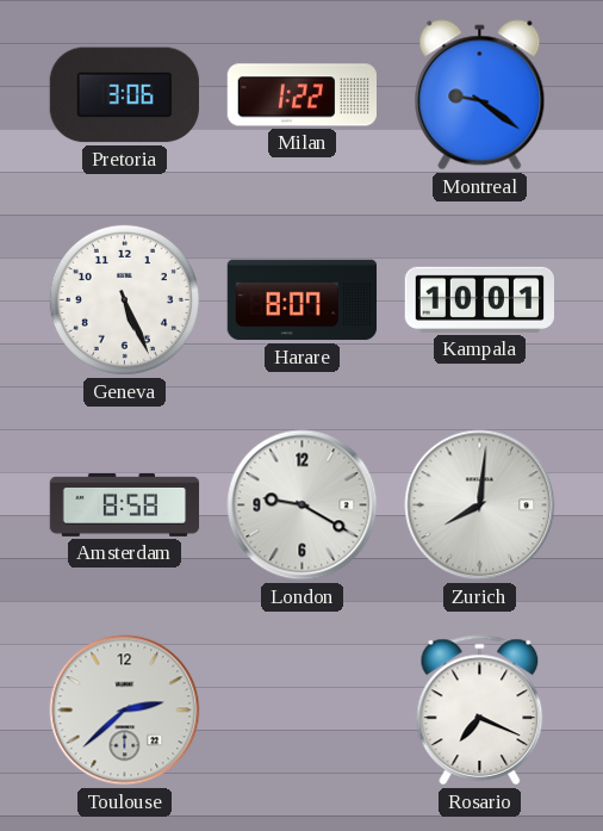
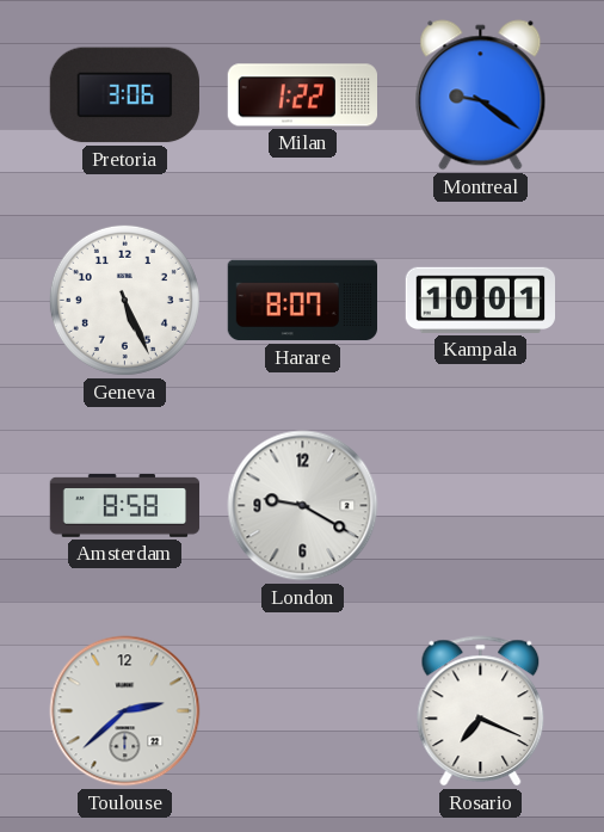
Zurich: 8:01 -> none
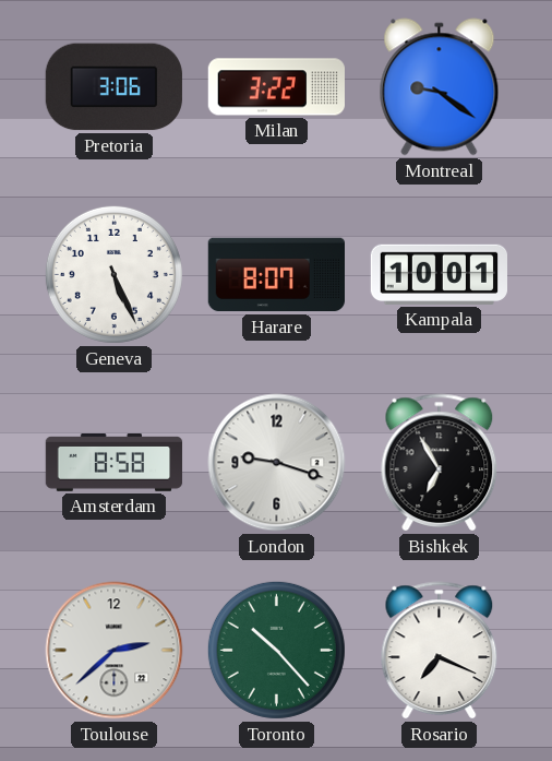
Milan: 1:22 -> 3:22
London: 9:20 -> 9:18
Bishkek: none -> 6:55
Toronto: none -> 10:23
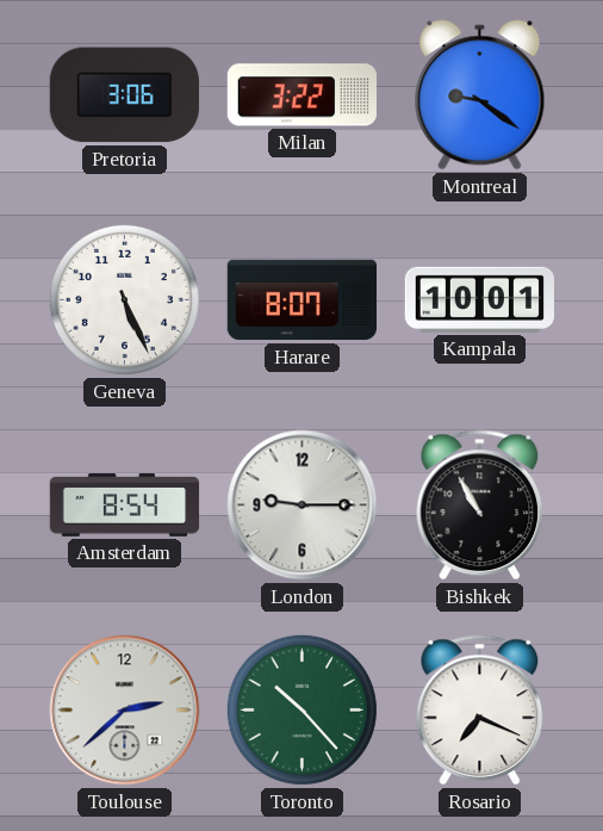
Amsterdam: 8:58 -> 8:54
London: 9:18 -> 9:15
Bishkek: 6:55 -> 10:55
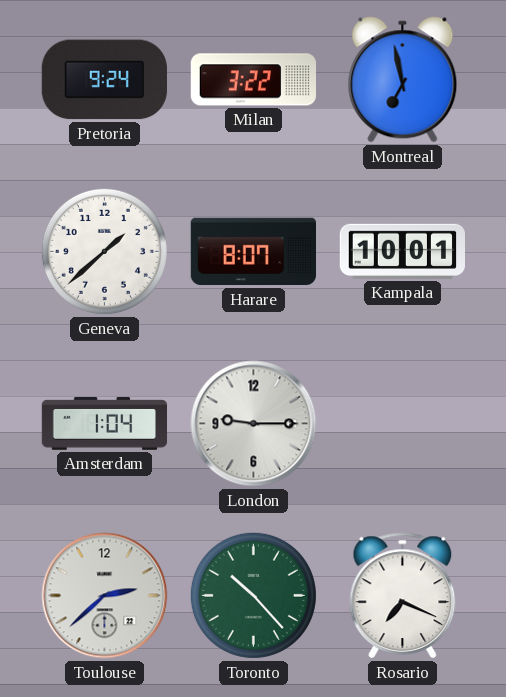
Pretoria: 3:06 -> 9:24
Montreal: 9:21 -> 6:58
Geneva: 5:26 -> 1:38
Amsterdam: 8:54 -> 1:04
Bishkek: 10:55 -> none
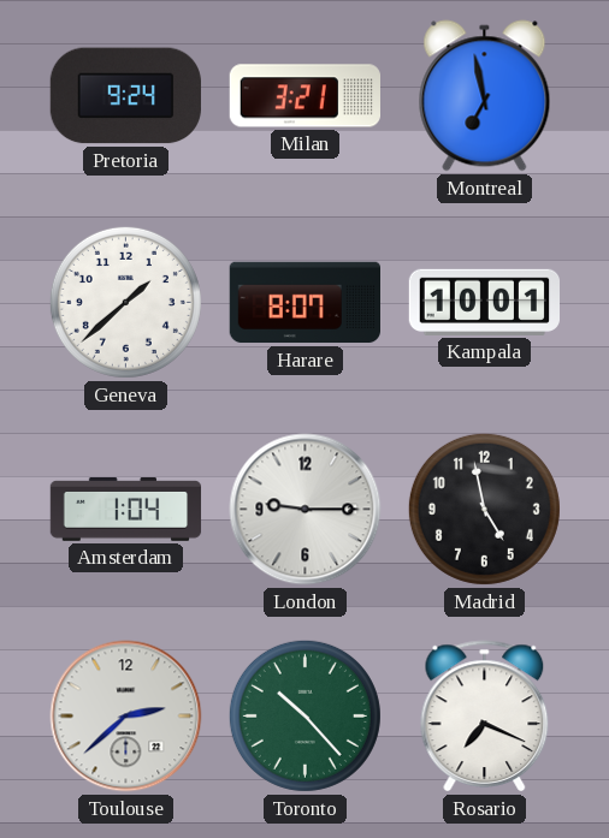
Milan: 3:22 -> 3:21
Madrid: none -> 4:58
